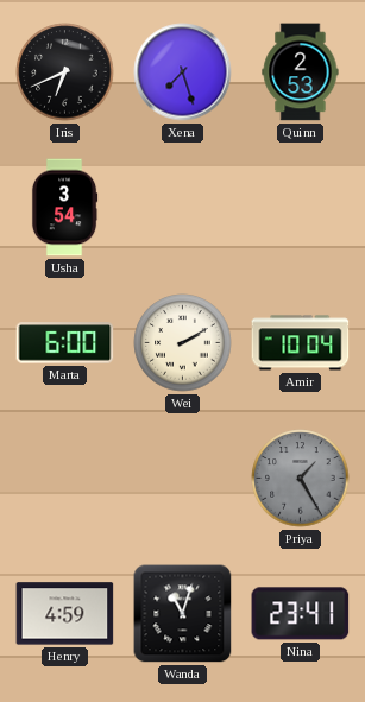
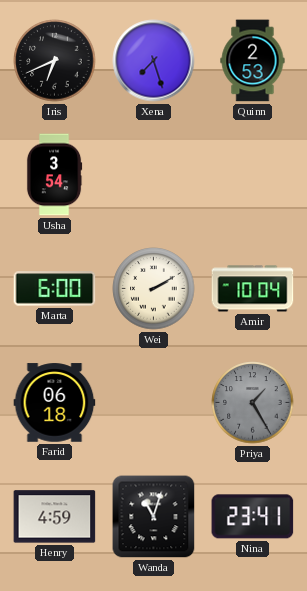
Farid: none -> 06:18
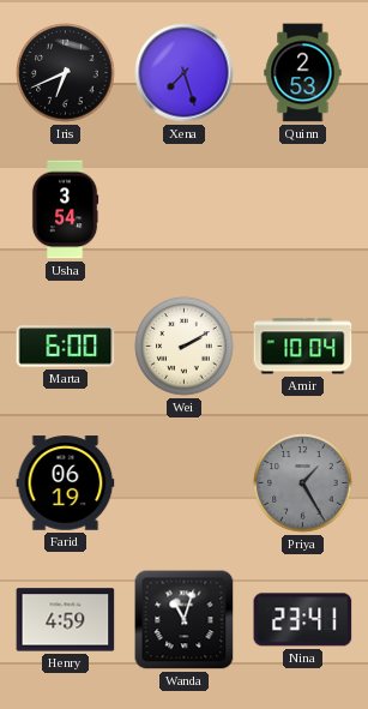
Farid: 06:18 -> 06:19
